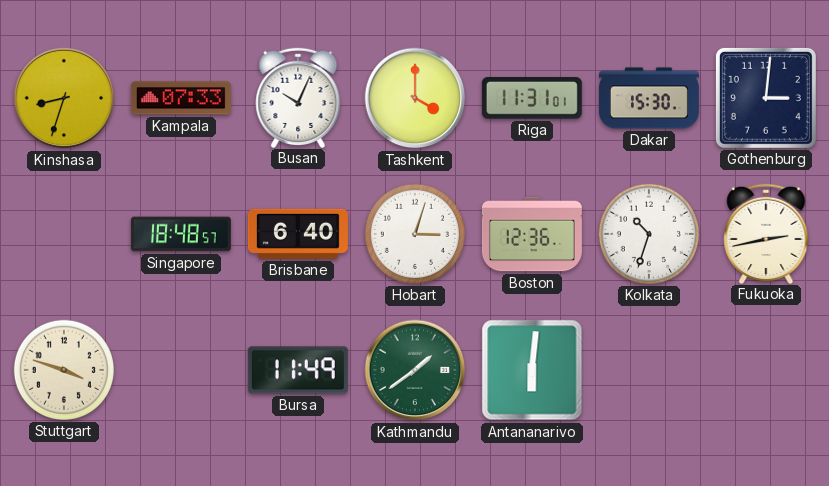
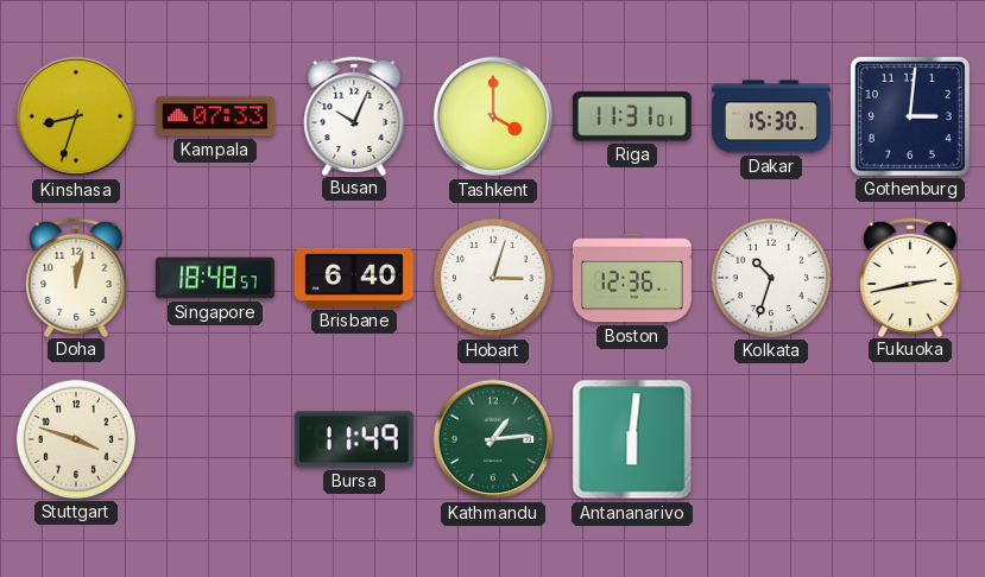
Doha: none -> 12:02
Kathmandu: 1:39 -> 1:14
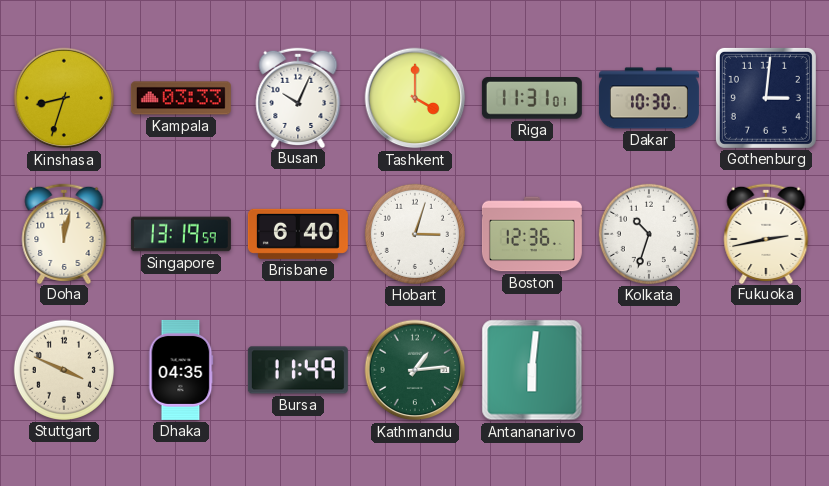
Kampala: 07:33 -> 03:33
Dakar: 15:30 -> 10:30
Singapore: 18:48 -> 13:19
Stuttgart: 3:48 -> 3:49
Dhaka: none -> 04:35
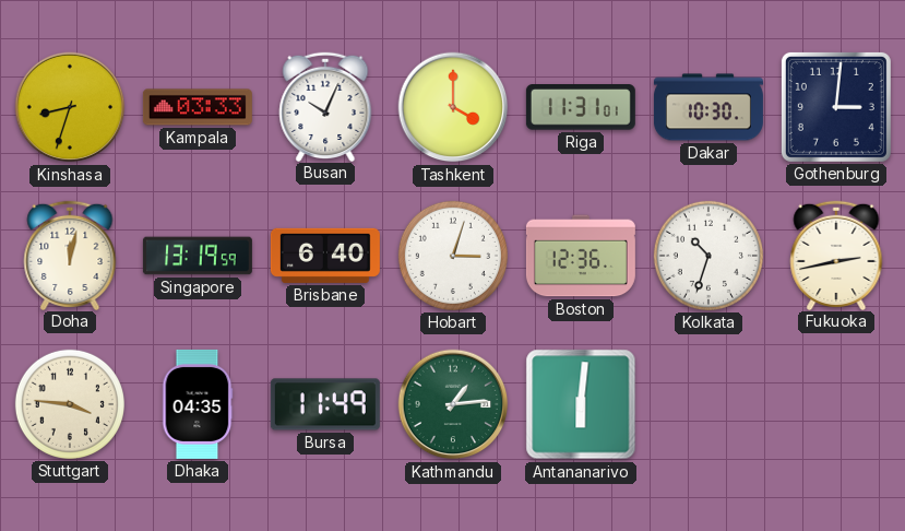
Stuttgart: 3:49 -> 3:46
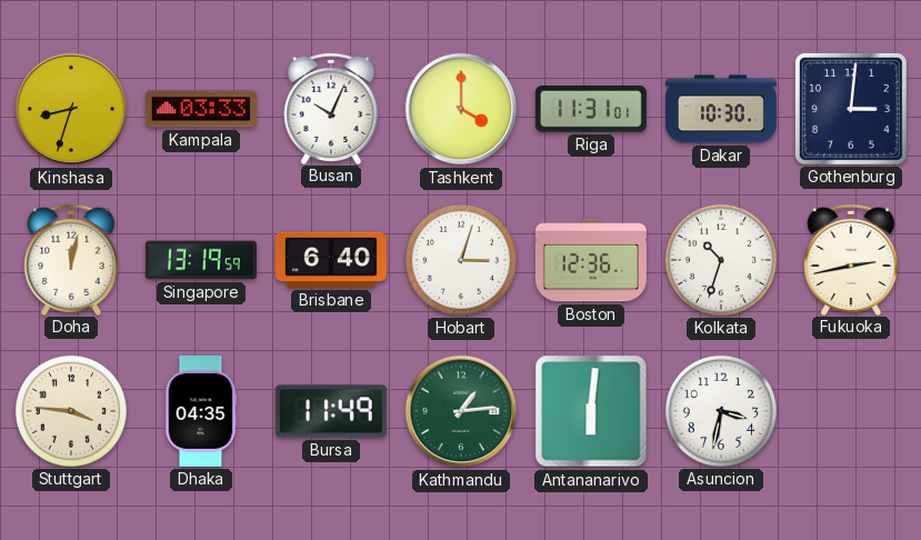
Asuncion: none -> 3:32
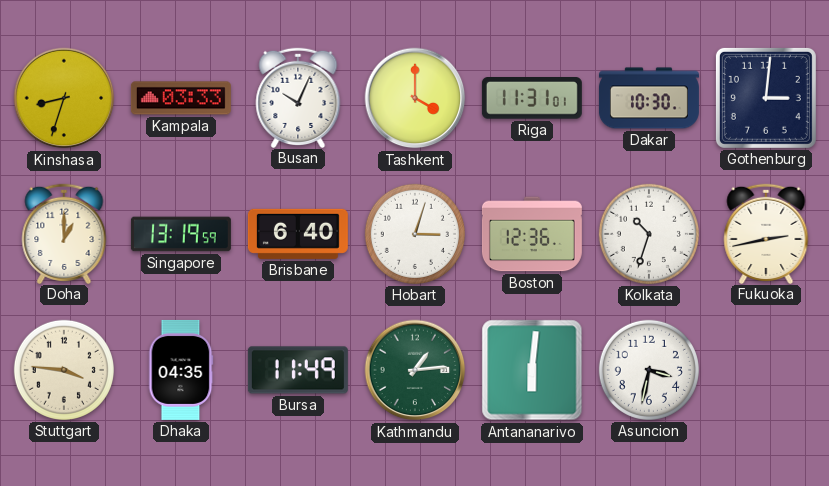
Doha: 12:02 -> 1:00
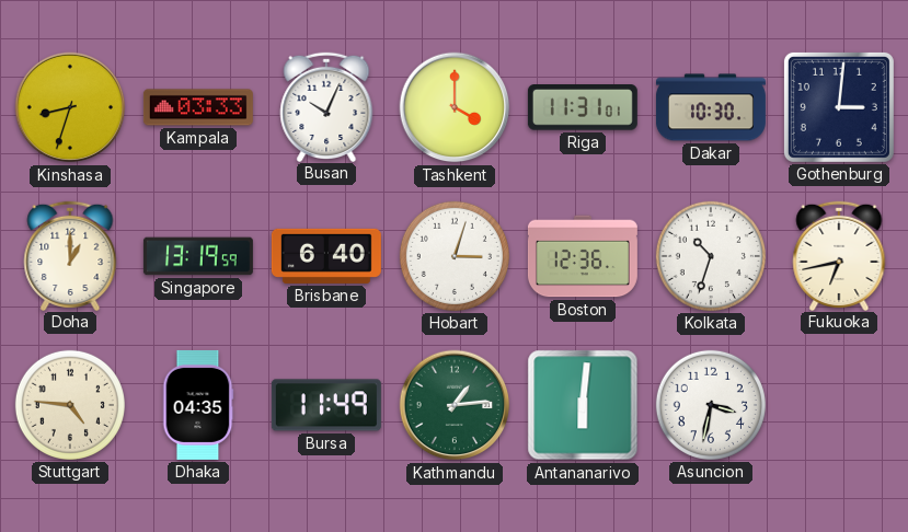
Fukuoka: 2:43 -> 6:43
Stuttgart: 3:46 -> 4:46
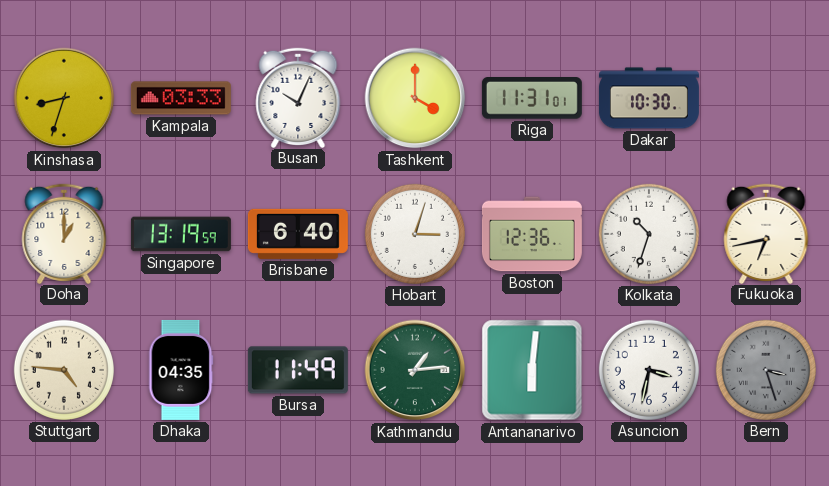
Gothenburg: 3:01 -> none
Bern: none -> 3:27
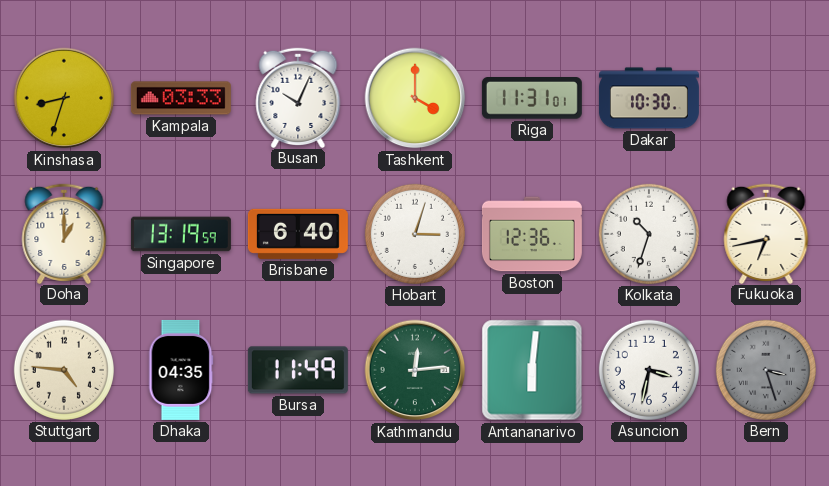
Kathmandu: 1:14 -> 12:14
